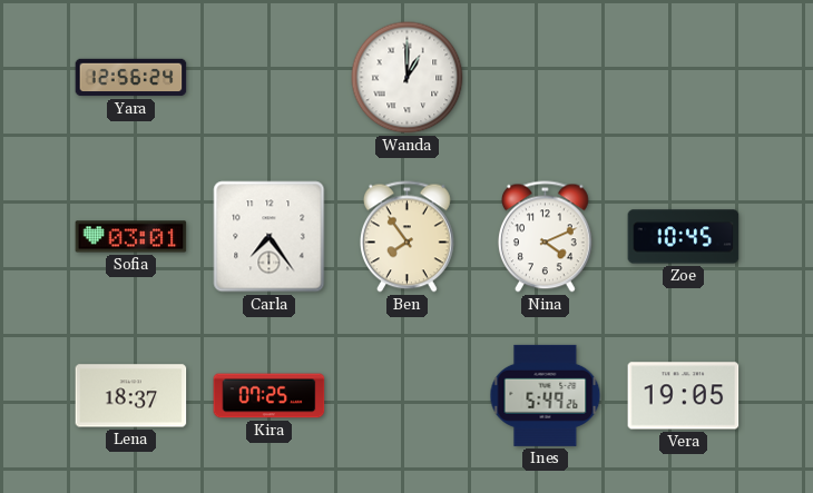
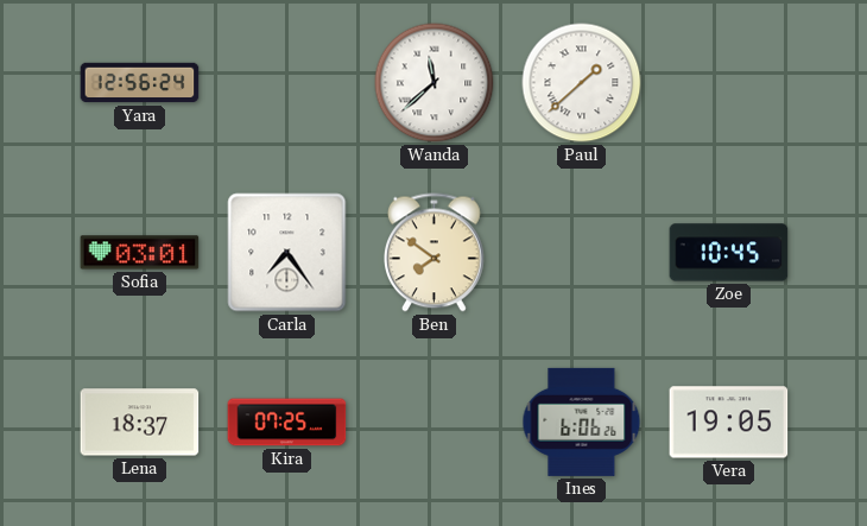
Wanda: 1:00 -> 11:38
Paul: none -> 1:38
Ben: 7:54 -> 7:51
Nina: 4:11 -> none
Ines: 5:49 -> 6:06
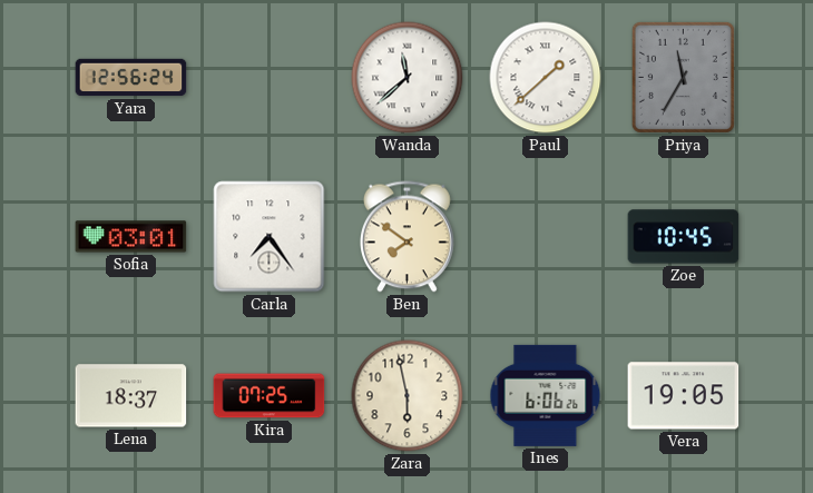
Priya: none -> 11:35
Zara: none -> 5:58
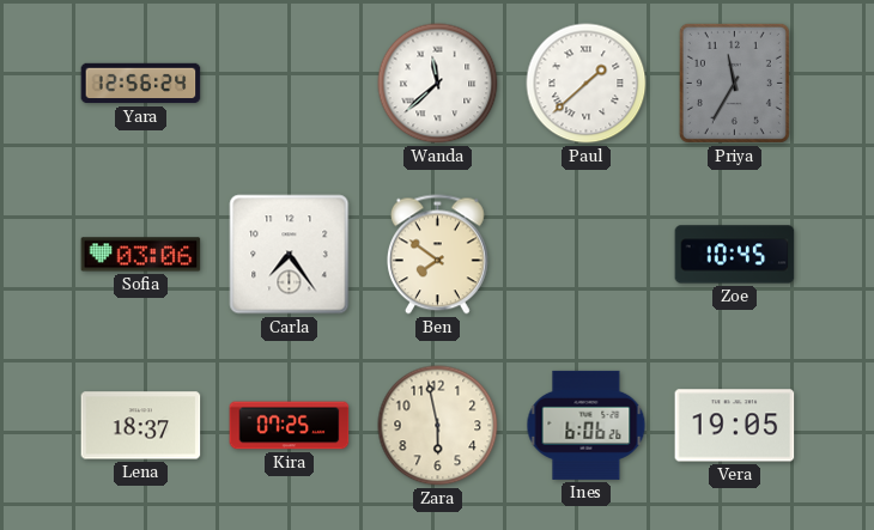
Sofia: 03:01 -> 03:06
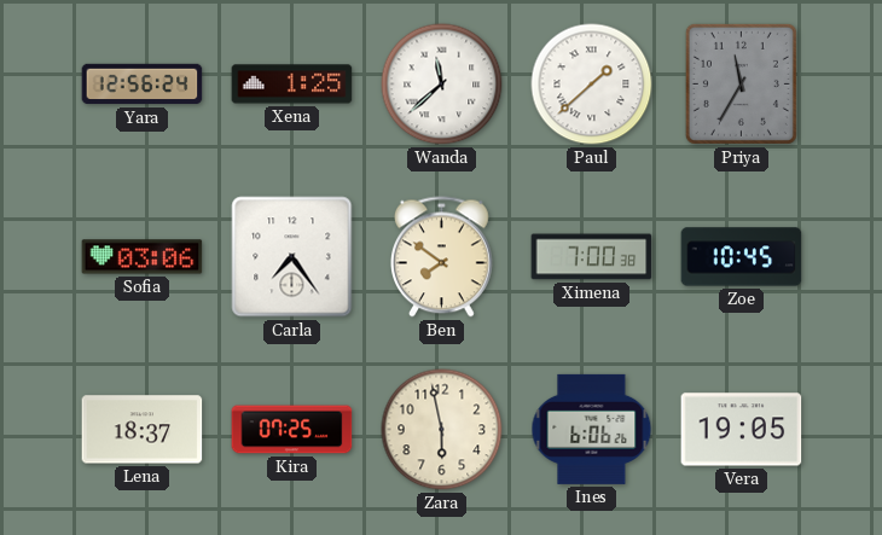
Xena: none -> 1:25
Ximena: none -> 7:00
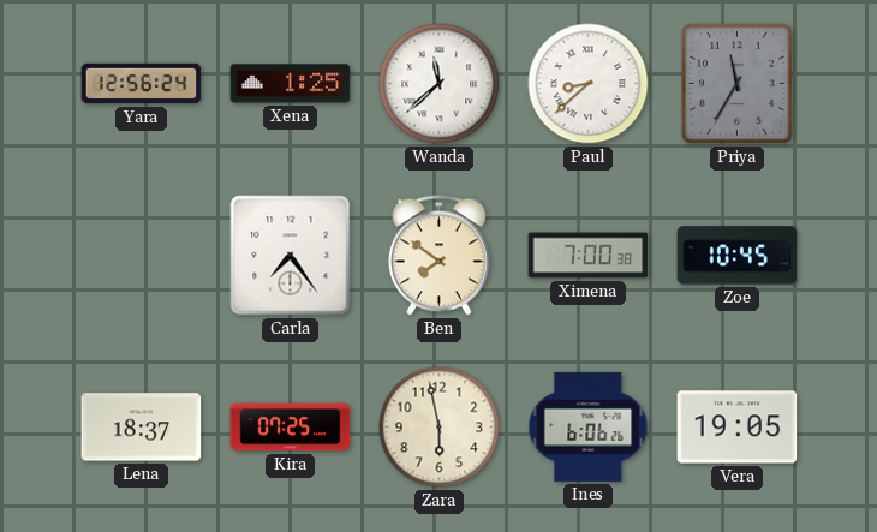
Paul: 1:38 -> 8:38
Sofia: 03:06 -> none
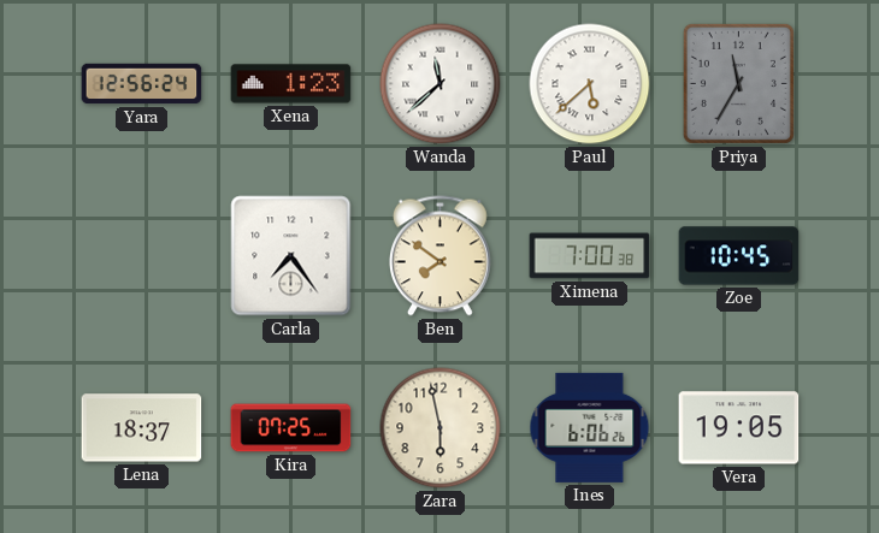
Xena: 1:25 -> 1:23
Paul: 8:38 -> 5:38
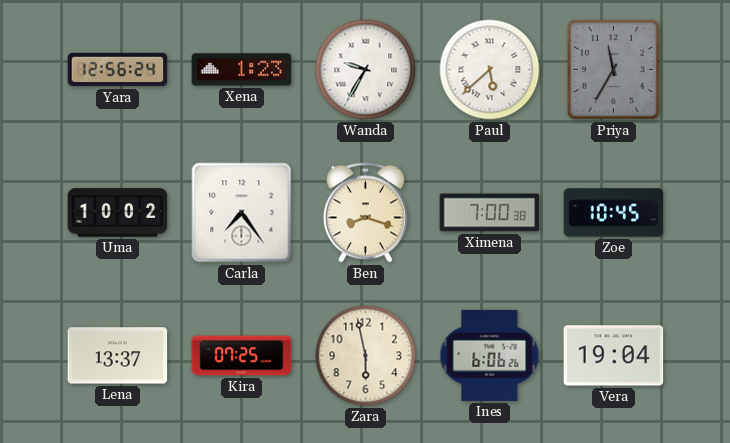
Wanda: 11:38 -> 9:35
Uma: none -> 10:02
Ben: 7:51 -> 8:18
Lena: 18:37 -> 13:37
Vera: 19:05 -> 19:04
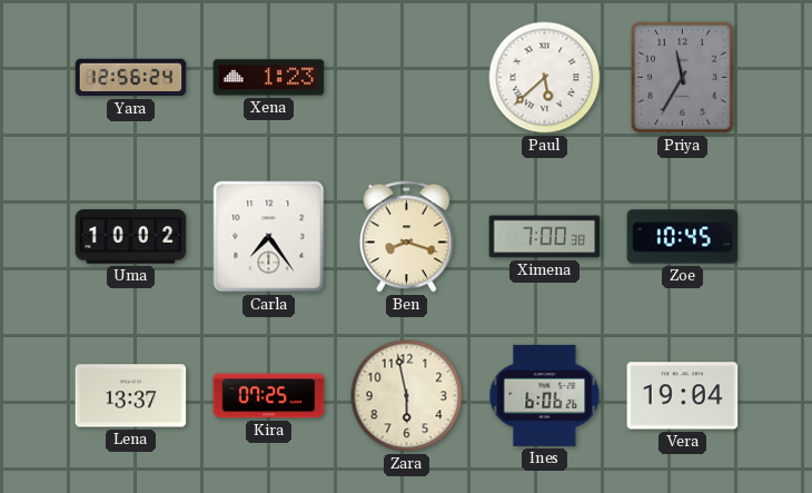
Wanda: 9:35 -> none
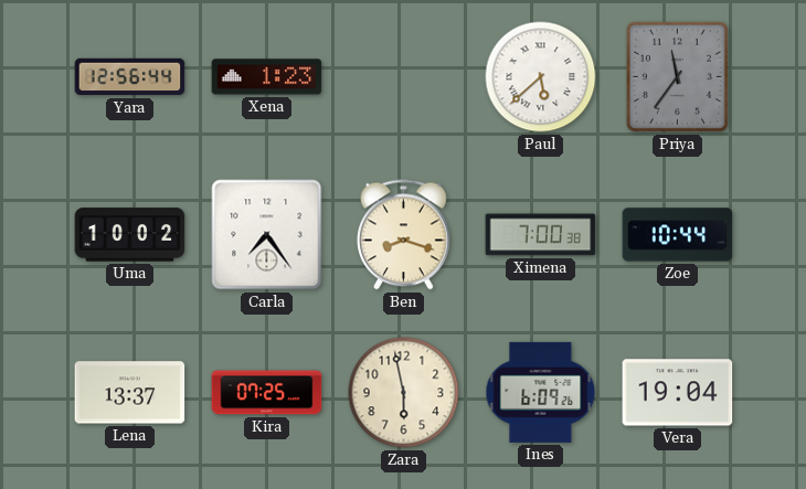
Yara: 12:56:24 -> 12:56:44
Priya: 11:35 -> 11:36
Zoe: 10:45 -> 10:44
Ines: 6:06 -> 6:09
